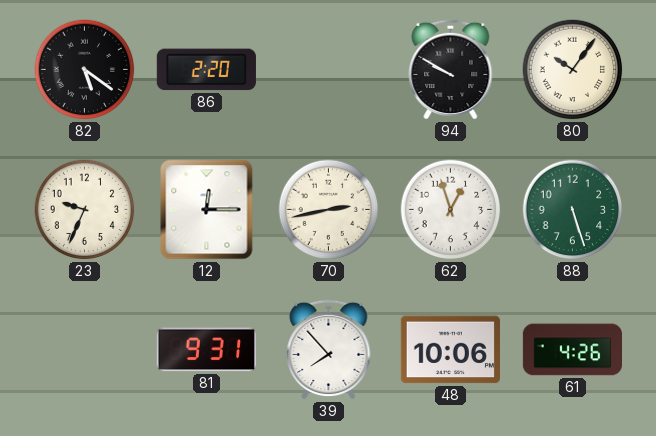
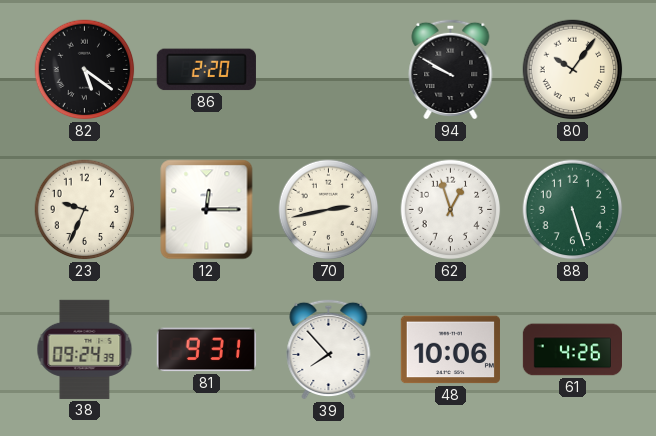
38: none -> 09:24
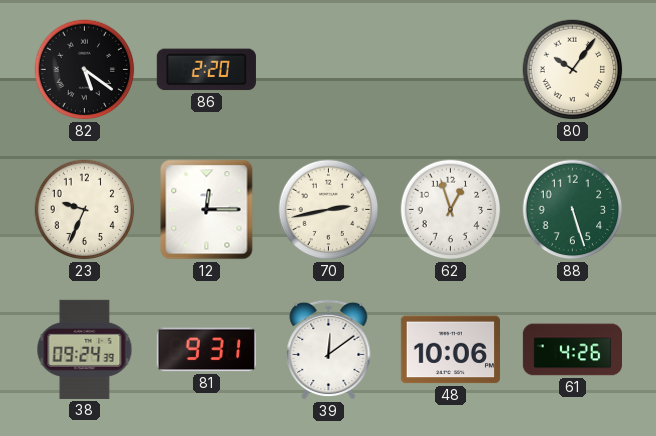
94: 9:50 -> none
39: 7:53 -> 12:09
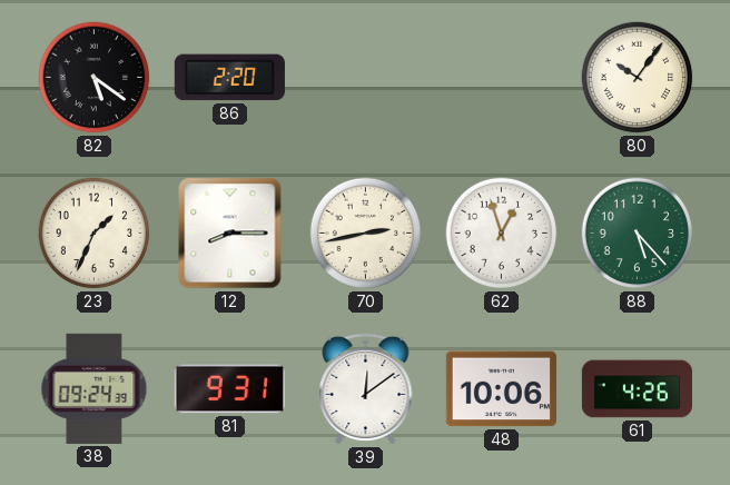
23: 9:34 -> 1:34
12: 12:15 -> 8:15
88: 5:27 -> 5:23
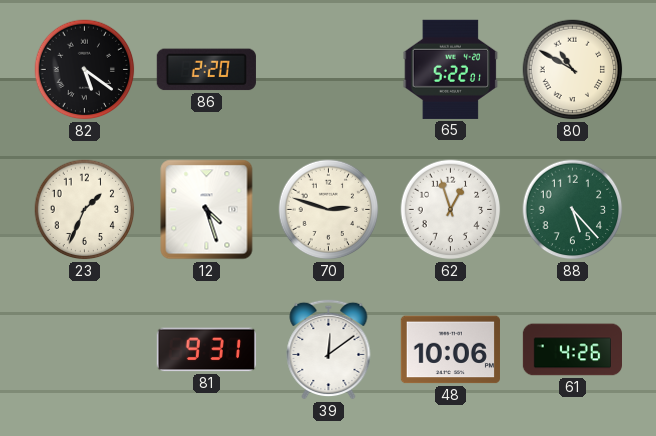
65: none -> 5:22
80: 10:06 -> 10:50
12: 8:15 -> 4:27
70: 2:43 -> 2:48
38: 09:24 -> none
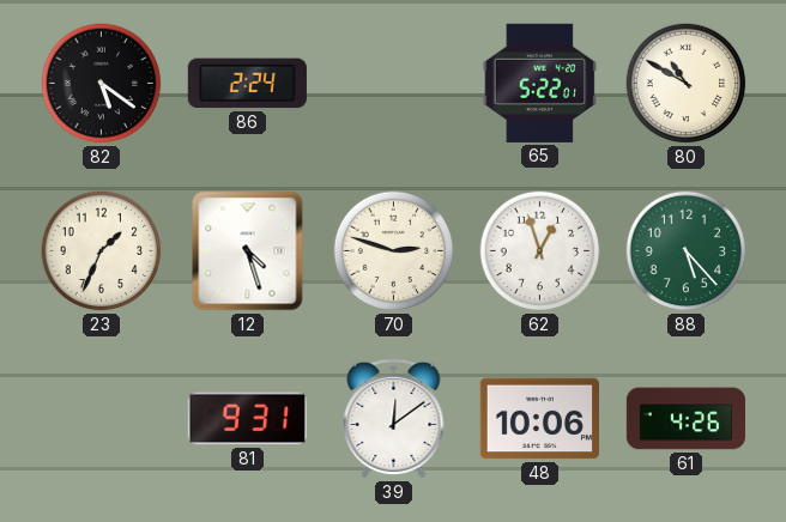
86: 2:20 -> 2:24
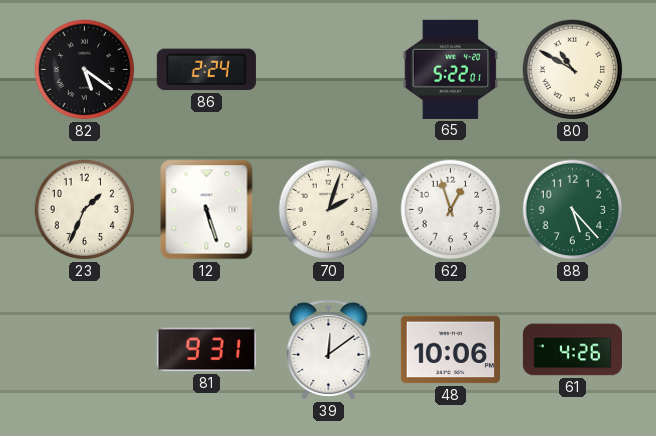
12: 4:27 -> 5:27
70: 2:48 -> 2:03
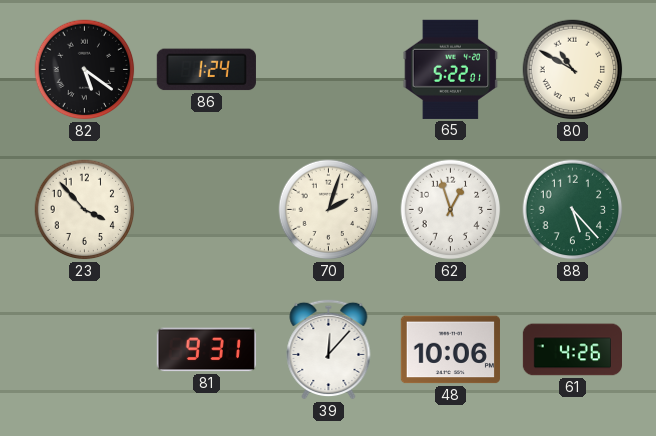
86: 2:24 -> 1:24
23: 1:34 -> 3:53
12: 5:27 -> none
39: 12:09 -> 12:07
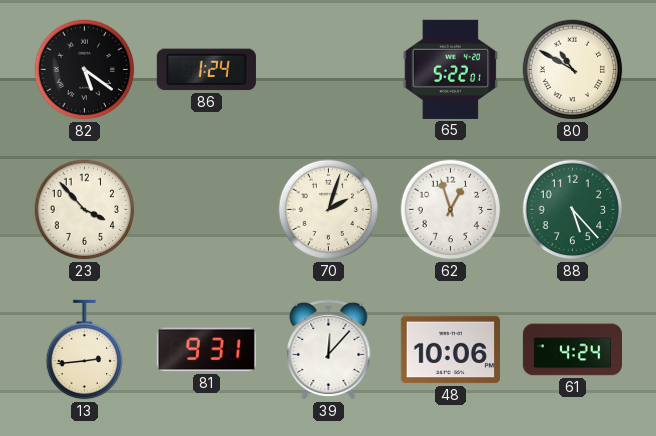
13: none -> 2:44
61: 4:26 -> 4:24
